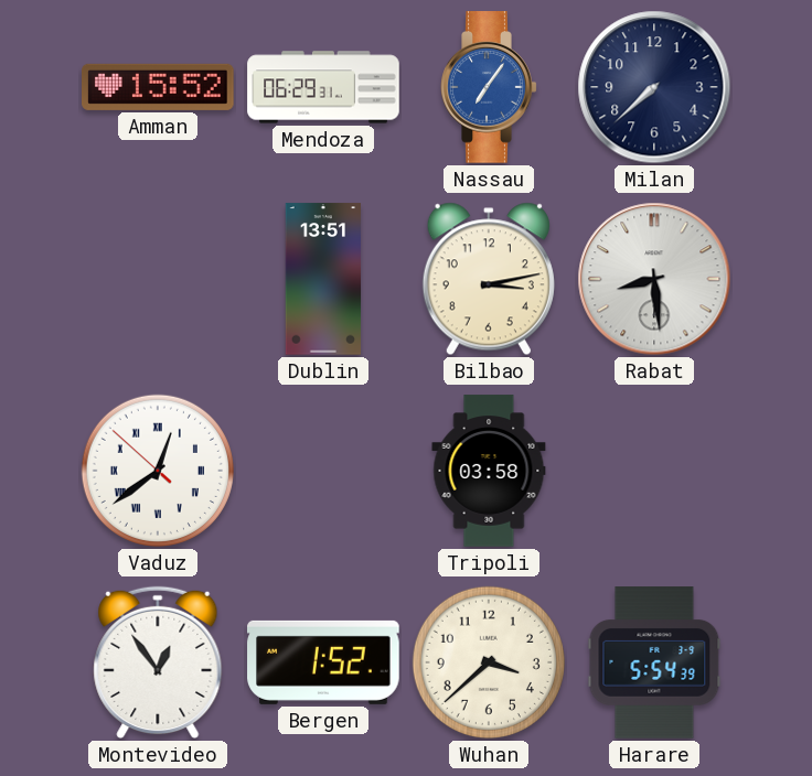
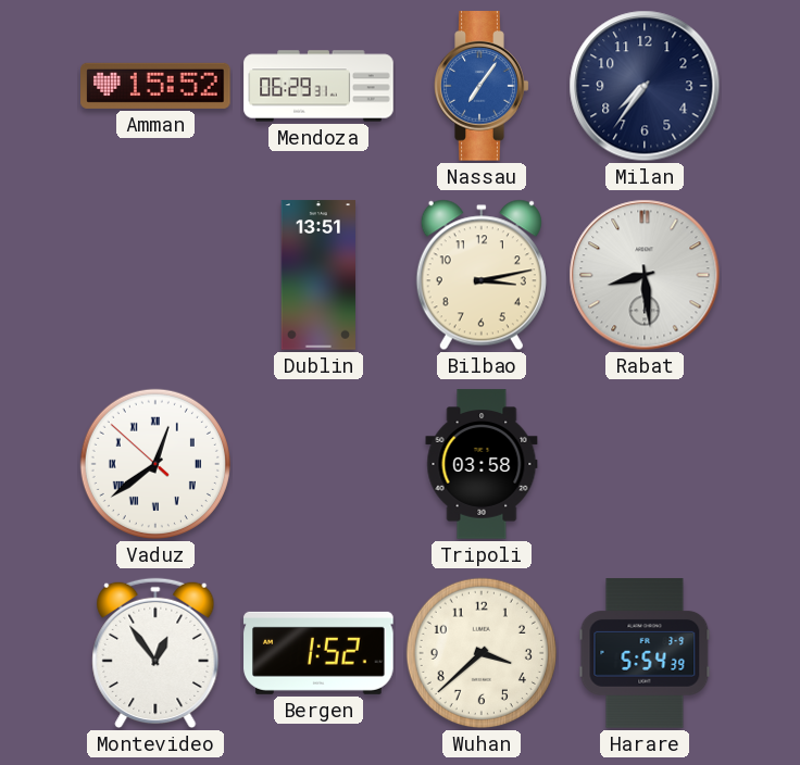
Milan: 7:38 -> 7:36
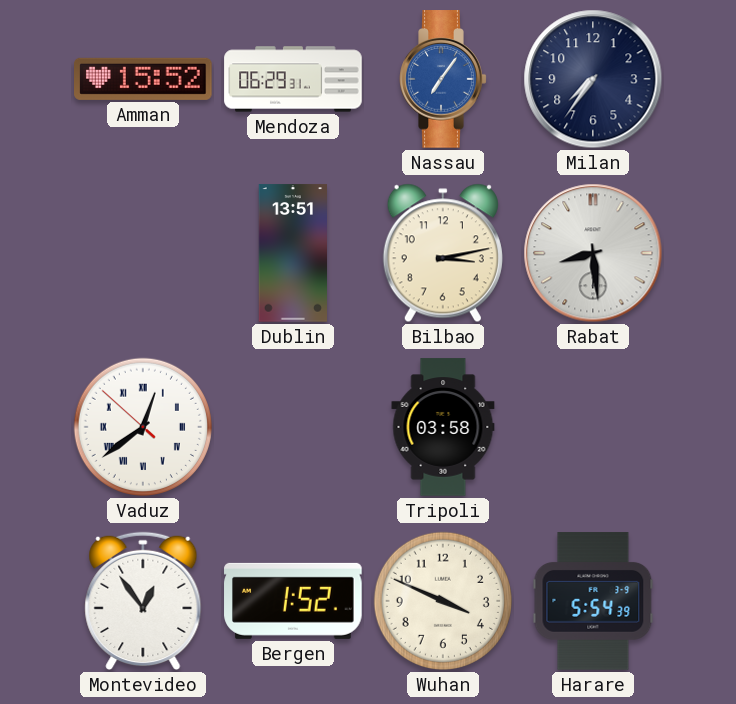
Wuhan: 3:38 -> 3:49
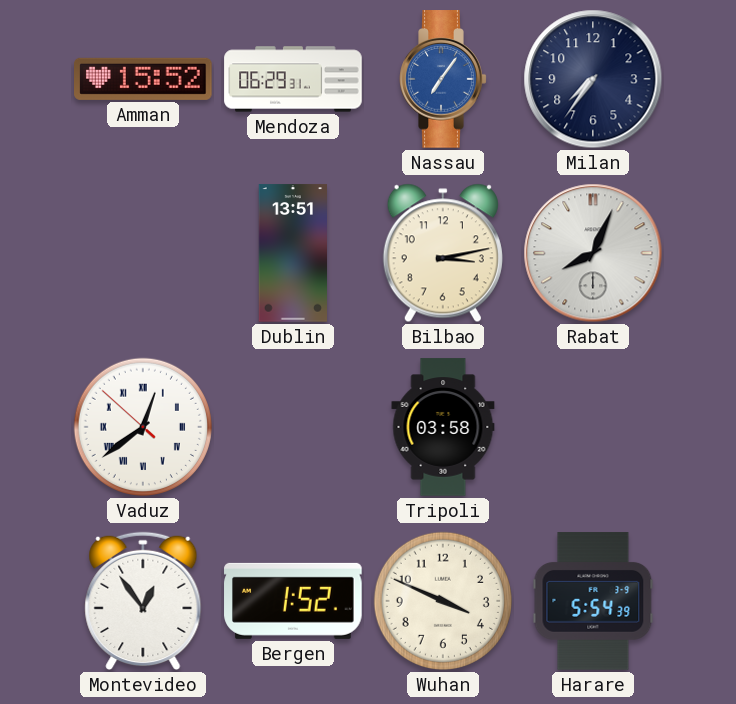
Rabat: 8:29 -> 8:04
